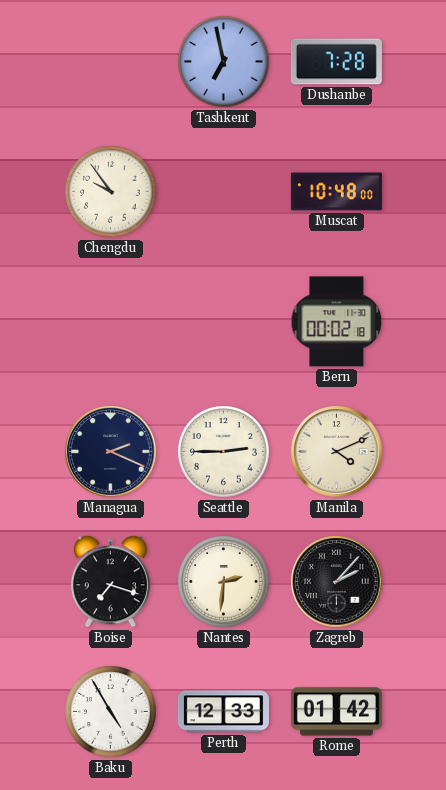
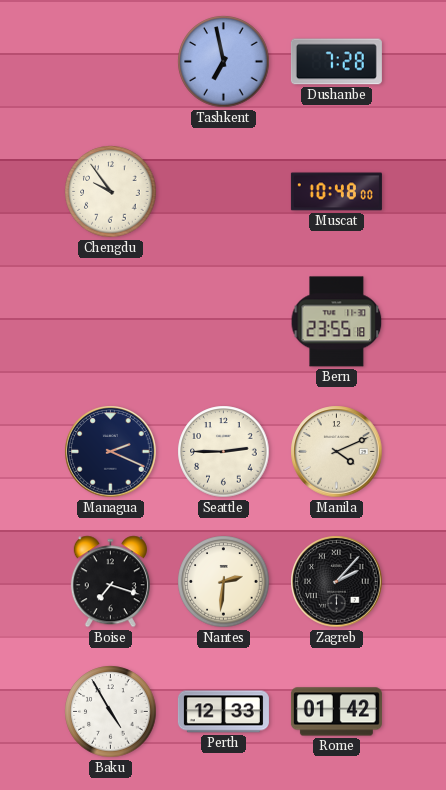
Bern: 00:02 -> 23:55
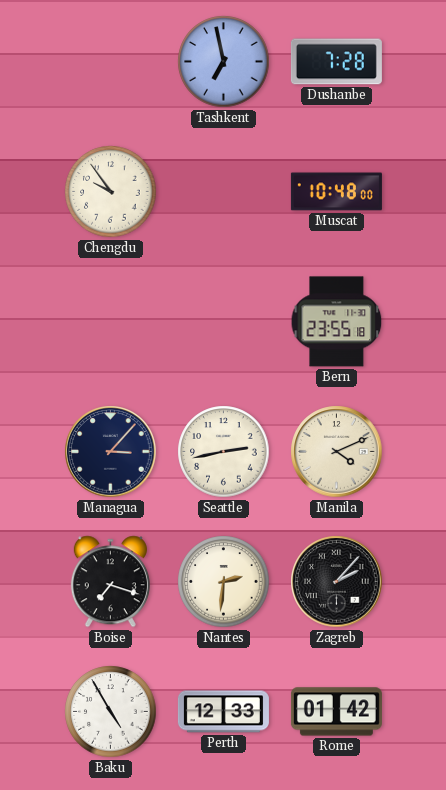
Managua: 2:19 -> 3:07
Seattle: 2:45 -> 2:43
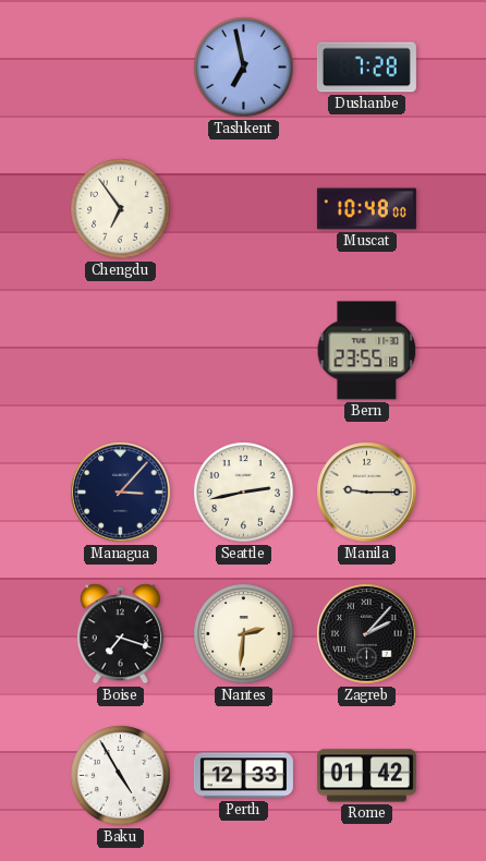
Chengdu: 9:54 -> 6:54
Manila: 4:11 -> 9:15
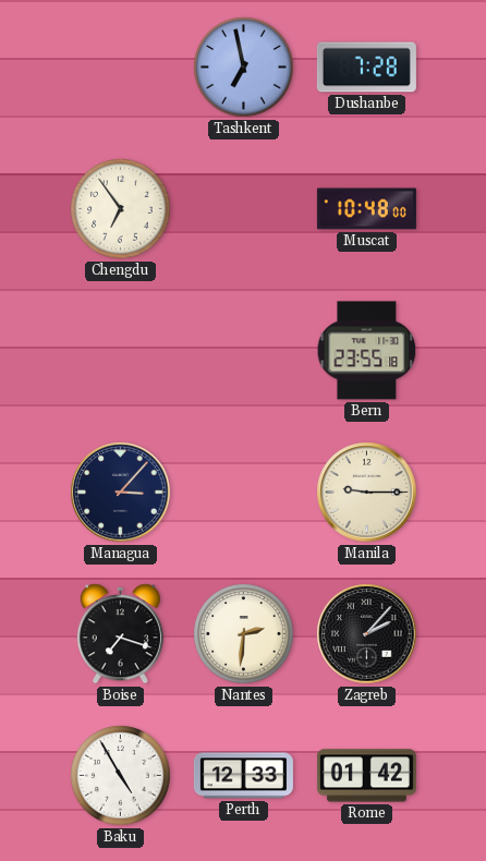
Seattle: 2:43 -> none
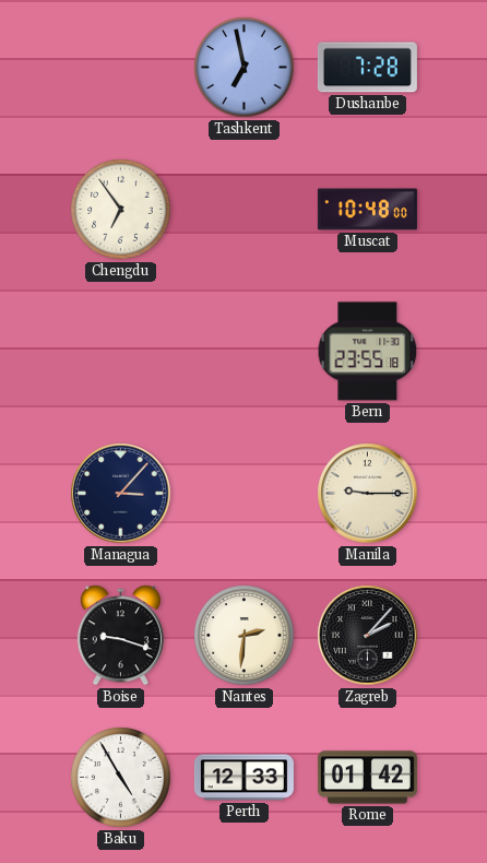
Boise: 7:18 -> 9:18
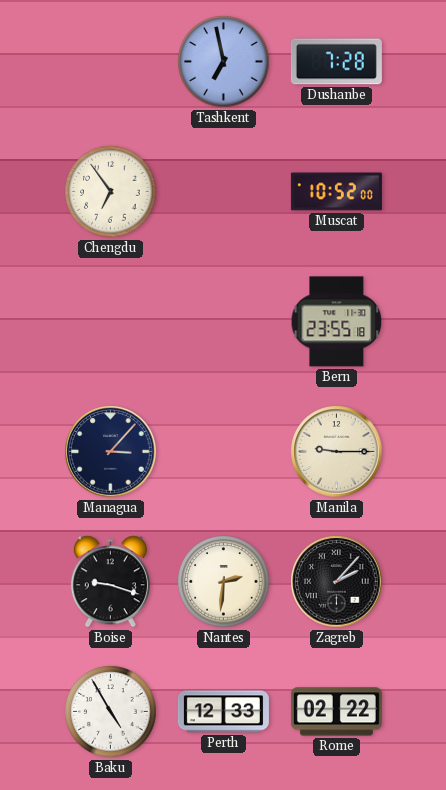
Muscat: 10:48 -> 10:52
Rome: 01:42 -> 02:22
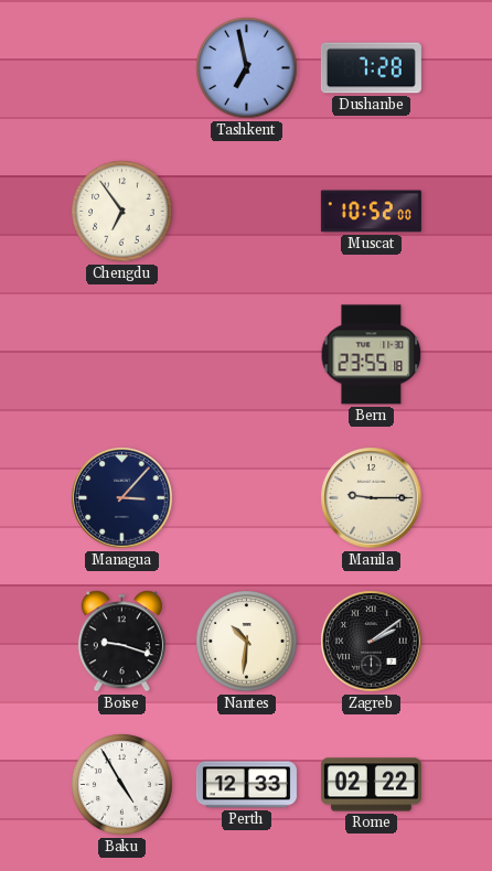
Nantes: 2:31 -> 10:31
Zagreb: 2:07 -> 2:09
